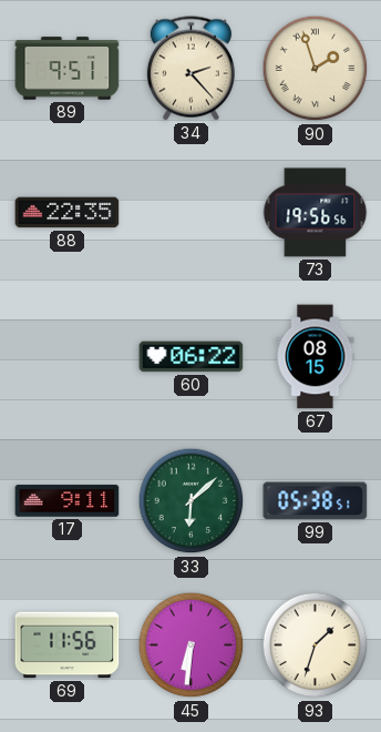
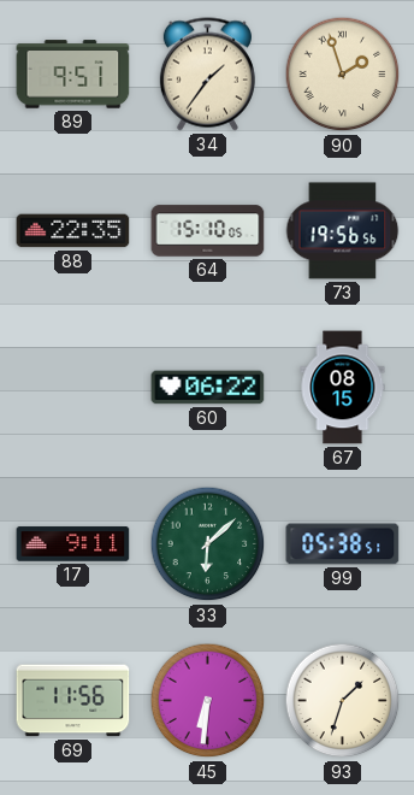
34: 2:23 -> 1:36
64: none -> 15:10
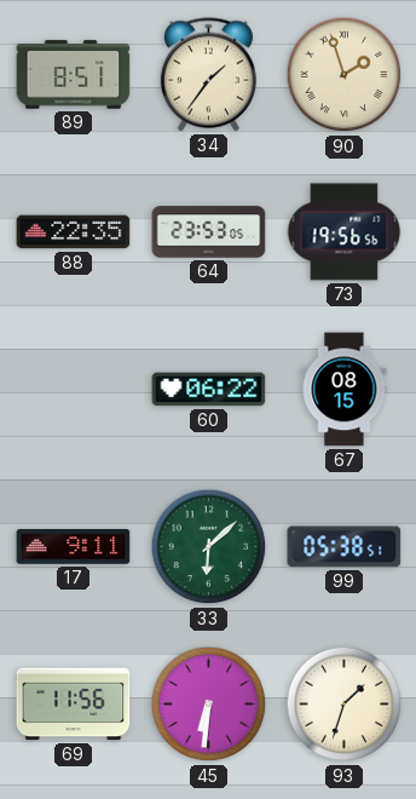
89: 9:51 -> 8:51
64: 15:10 -> 23:53
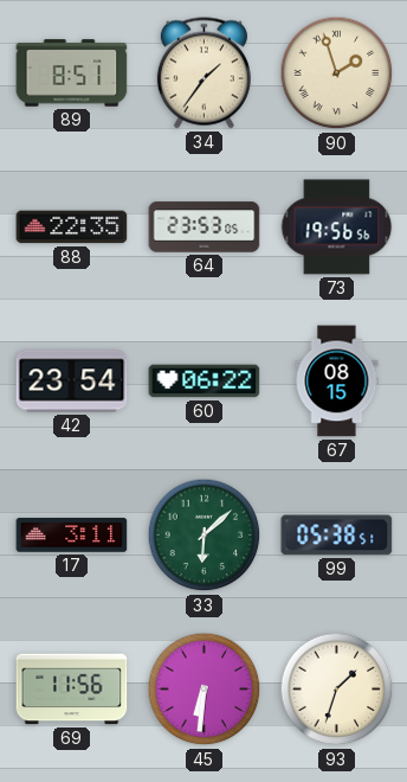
42: none -> 23:54
17: 9:11 -> 3:11
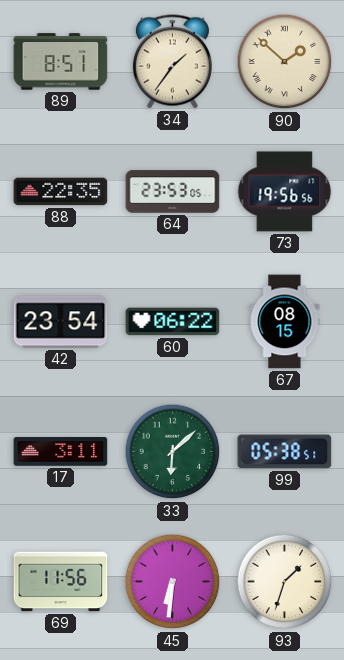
90: 1:57 -> 1:52
